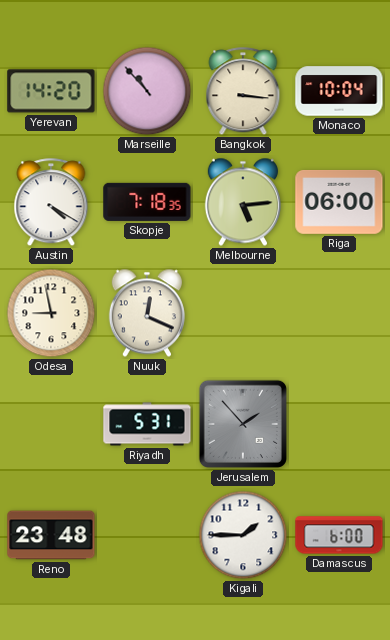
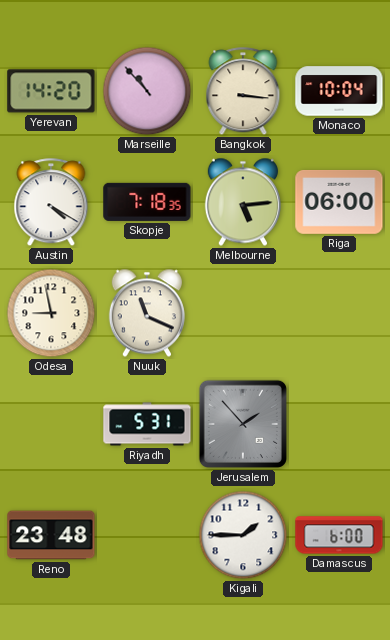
Nuuk: 12:19 -> 11:19
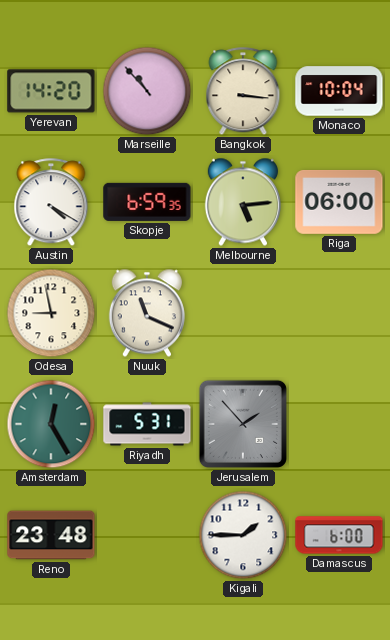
Skopje: 7:18 -> 6:59
Amsterdam: none -> 12:25
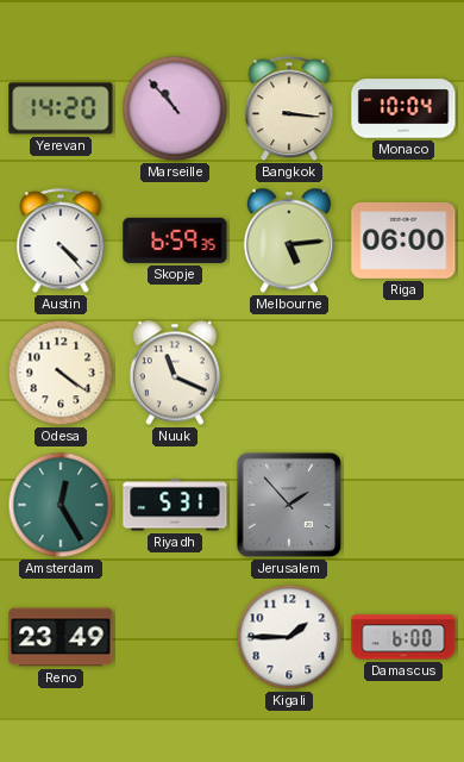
Austin: 4:20 -> 4:23
Odesa: 8:58 -> 4:21
Reno: 23:48 -> 23:49
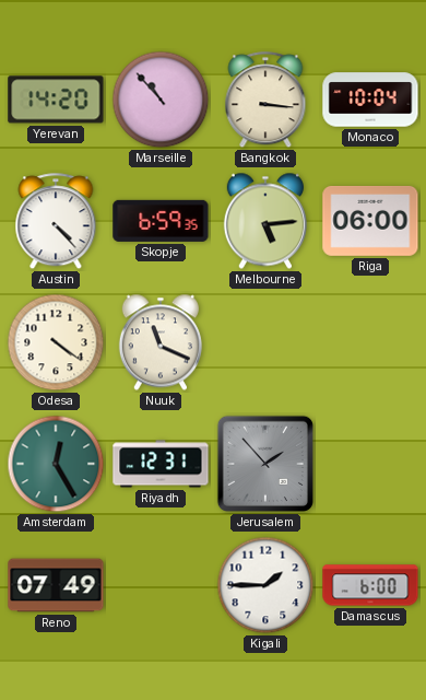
Riyadh: 5:31 -> 12:31
Reno: 23:49 -> 07:49
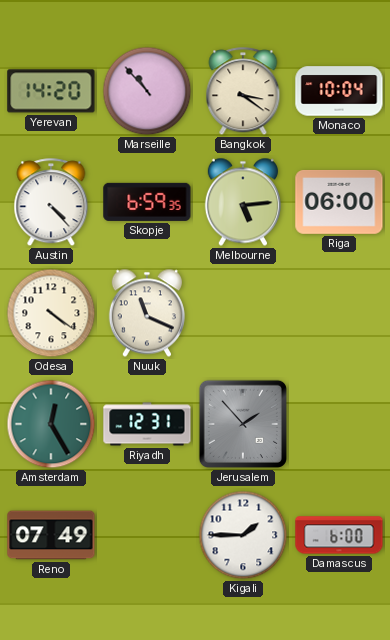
Bangkok: 3:16 -> 3:21
